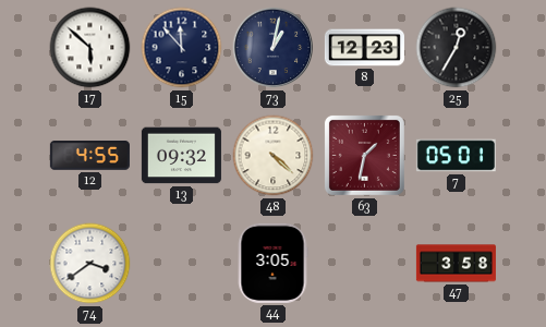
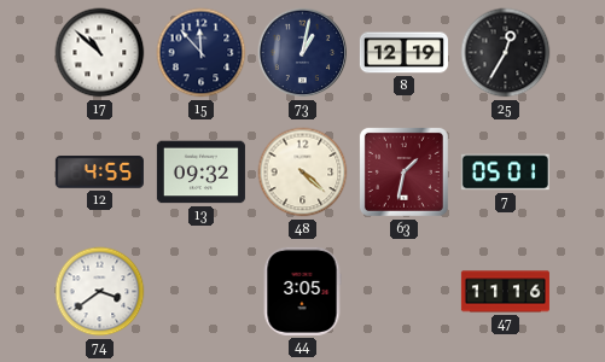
17: 5:52 -> 10:52
8: 12:23 -> 12:19
47: 3:58 -> 11:16
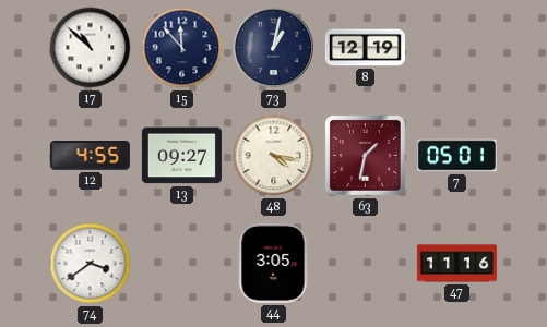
25: 12:35 -> none
13: 09:32 -> 09:27
48: 4:22 -> 4:17
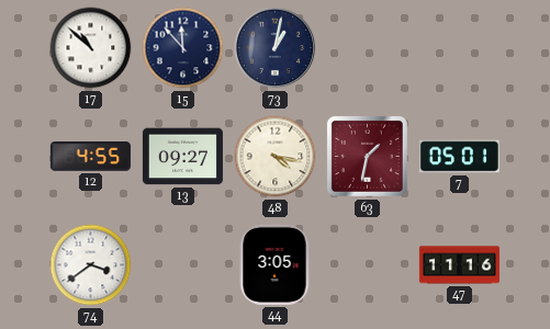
8: 12:19 -> none
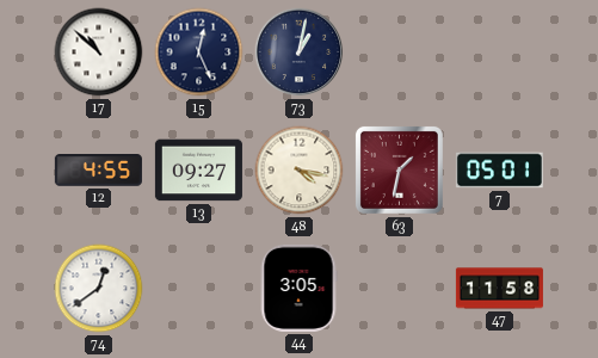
15: 11:53 -> 12:26
74: 3:39 -> 12:39
47: 11:16 -> 11:58
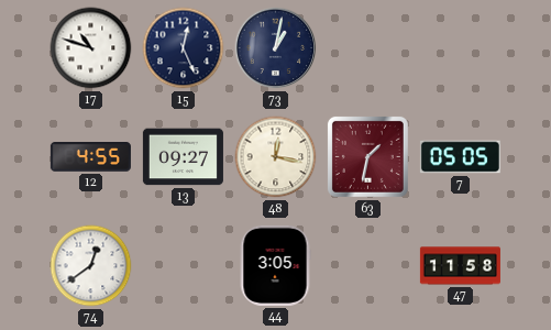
17: 10:52 -> 10:48
48: 4:17 -> 12:17
7: 05:01 -> 05:05
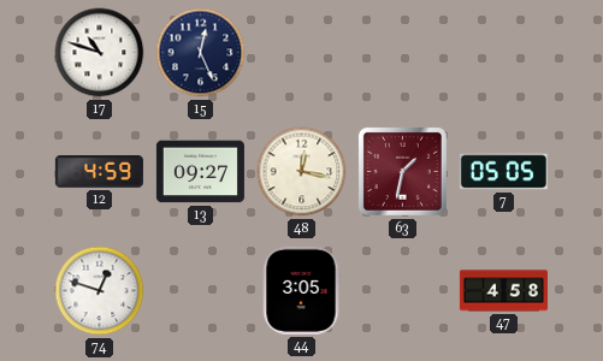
73: 1:02 -> none
12: 4:55 -> 4:59
74: 12:39 -> 12:48
47: 11:58 -> 4:58
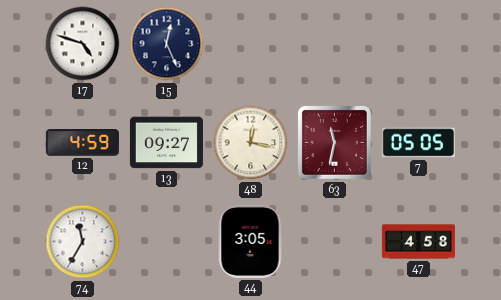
17: 10:48 -> 4:48
63: 1:32 -> 11:32
74: 12:48 -> 11:35
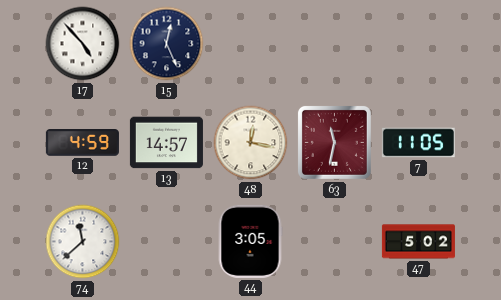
17: 4:48 -> 4:53
13: 09:27 -> 14:57
7: 05:05 -> 11:05
74: 11:35 -> 11:38
47: 4:58 -> 5:02
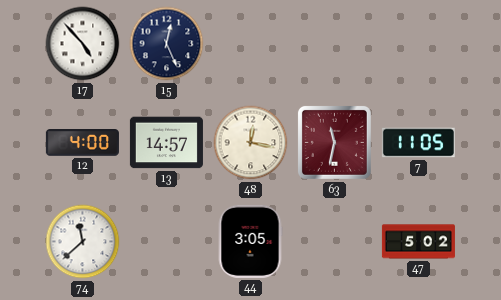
12: 4:59 -> 4:00
